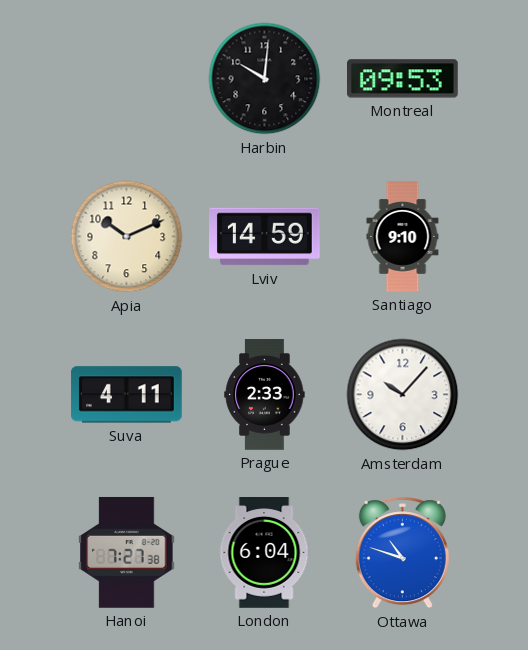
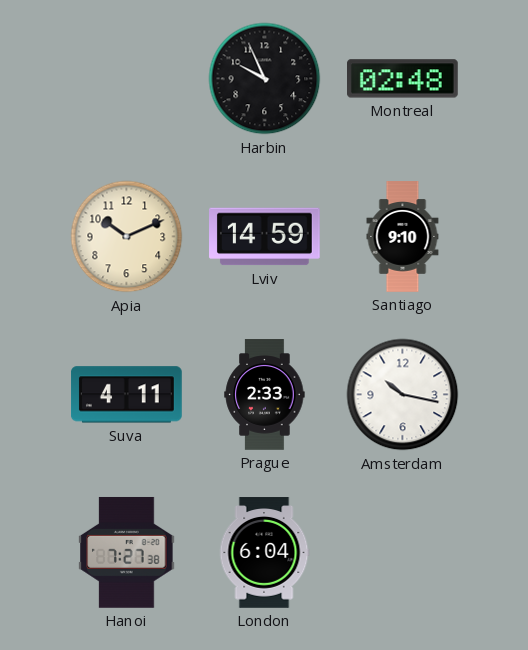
Harbin: 10:01 -> 9:56
Montreal: 09:53 -> 02:48
Amsterdam: 10:07 -> 10:17
Ottawa: 10:48 -> none
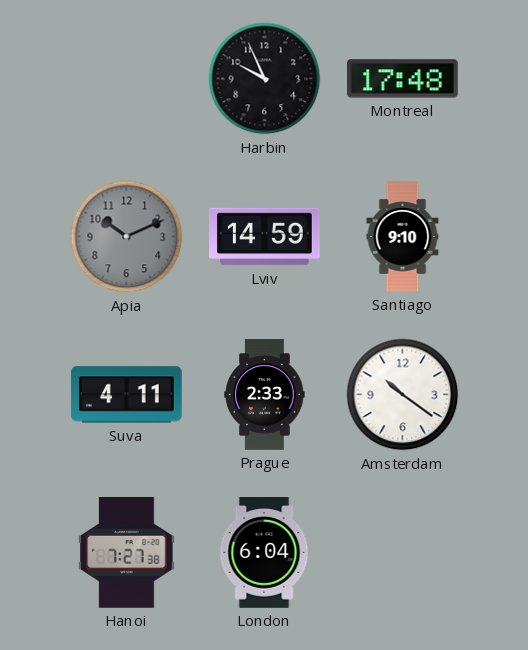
Montreal: 02:48 -> 17:48
Apia dial: cream -> grey
Amsterdam: 10:17 -> 10:21
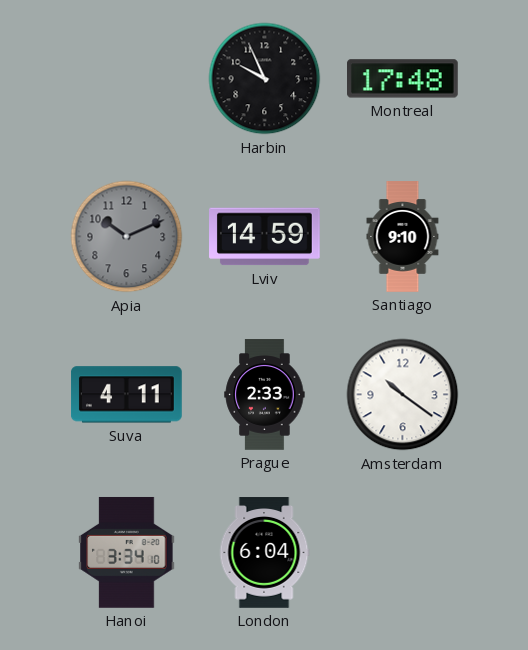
Hanoi: 7:27 -> 3:34
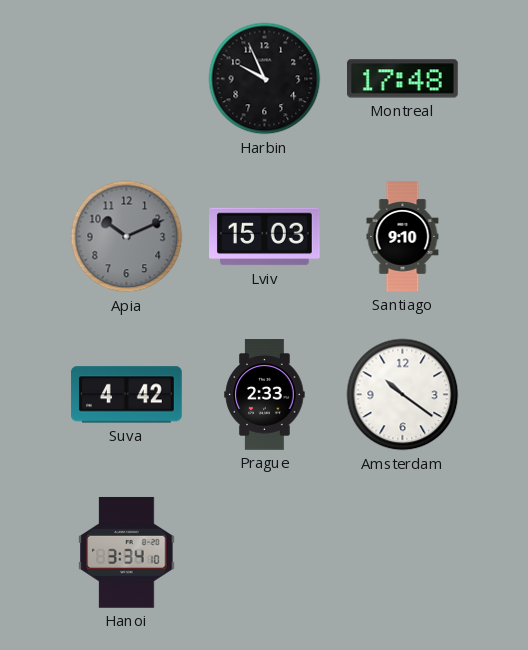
Lviv: 14:59 -> 15:03
Suva: 4:11 -> 4:42
London: 6:04 -> none
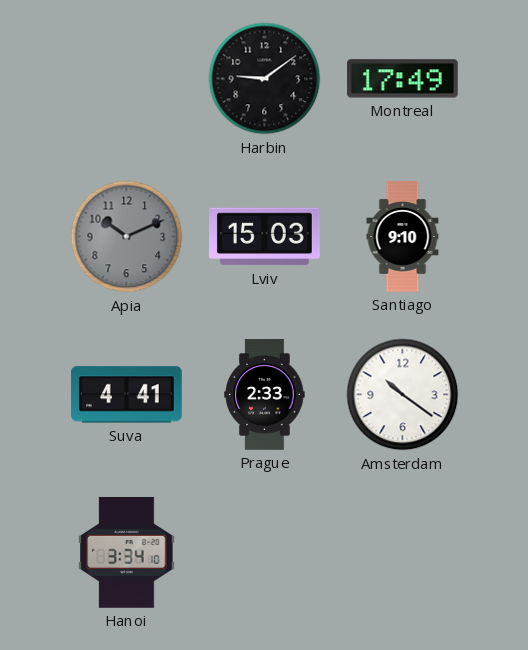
Harbin: 9:56 -> 9:09
Montreal: 17:48 -> 17:49
Suva: 4:42 -> 4:41
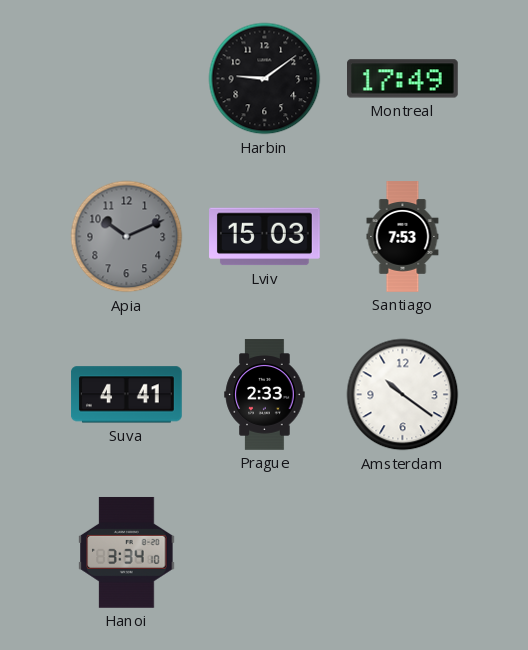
Santiago: 9:10 -> 7:53
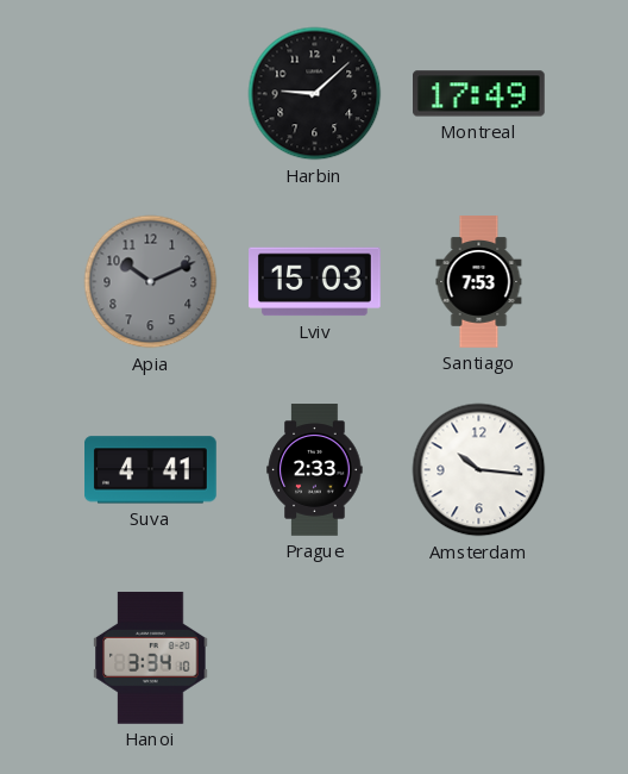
Harbin: 9:09 -> 9:08
Amsterdam: 10:21 -> 10:16
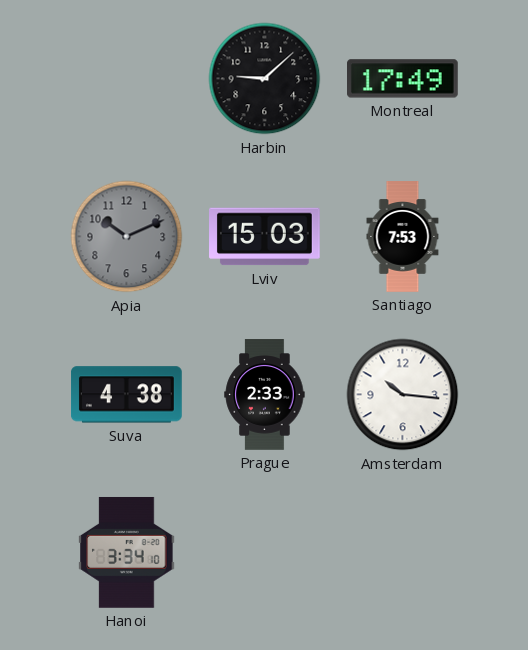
Suva: 4:41 -> 4:38
